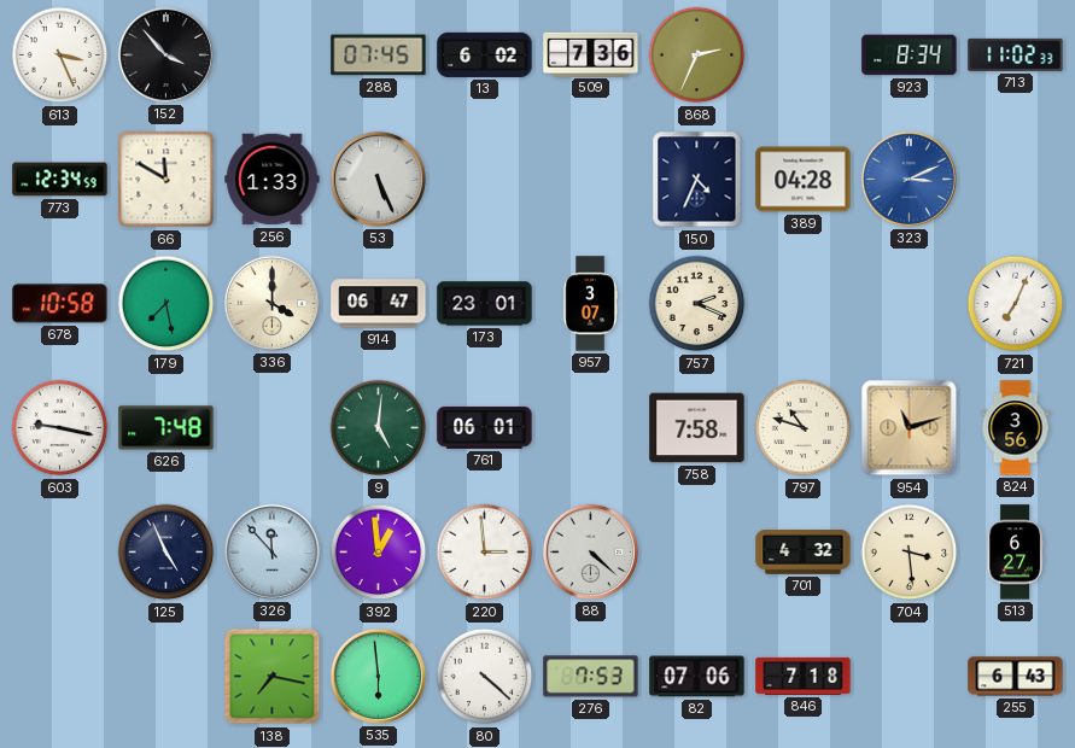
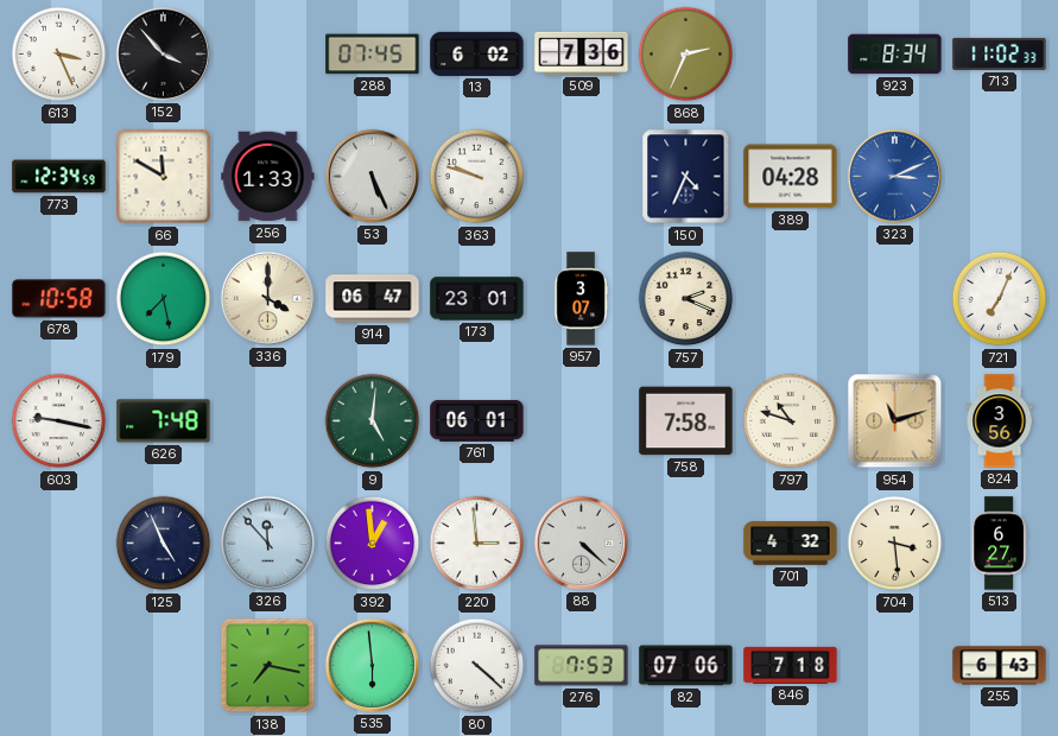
363: none -> 9:48
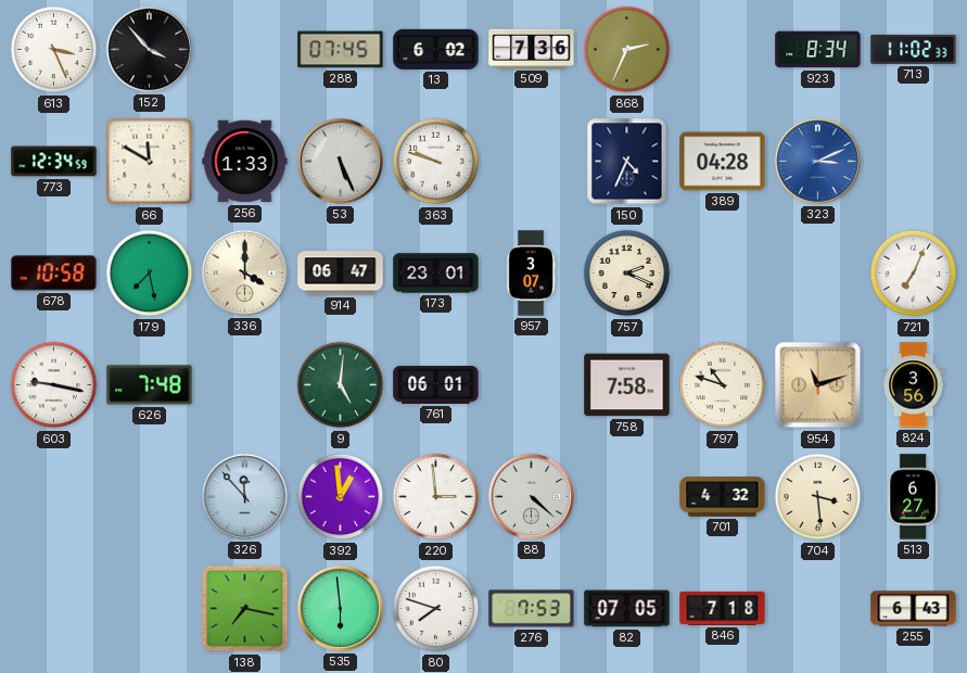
125: 4:56 -> none
80: 4:22 -> 7:48
82: 07:06 -> 07:05
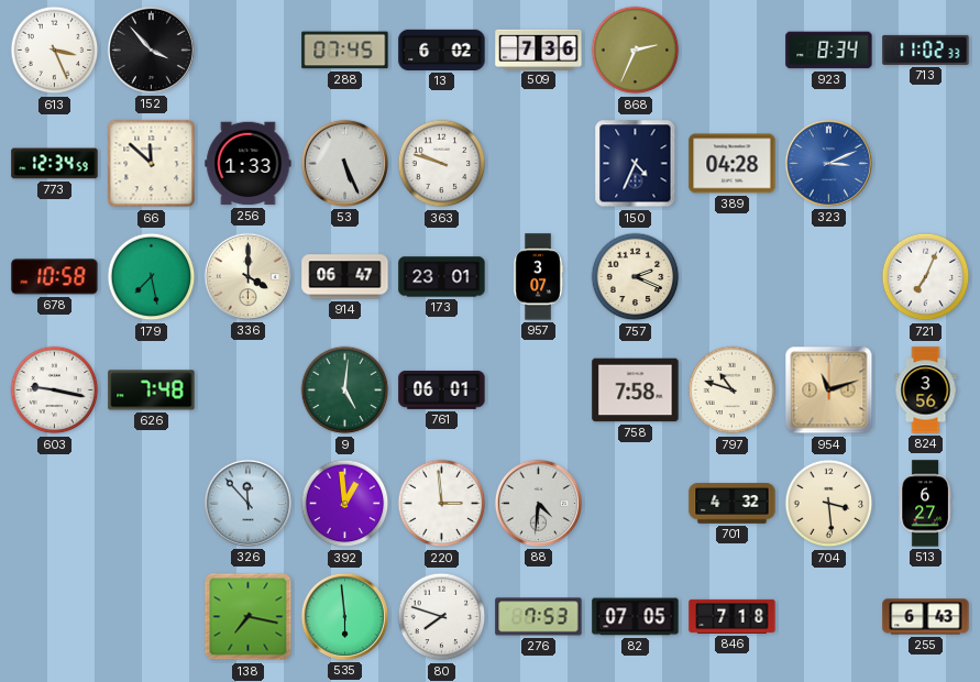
66: 11:50 -> 11:52
88: 4:22 -> 4:31
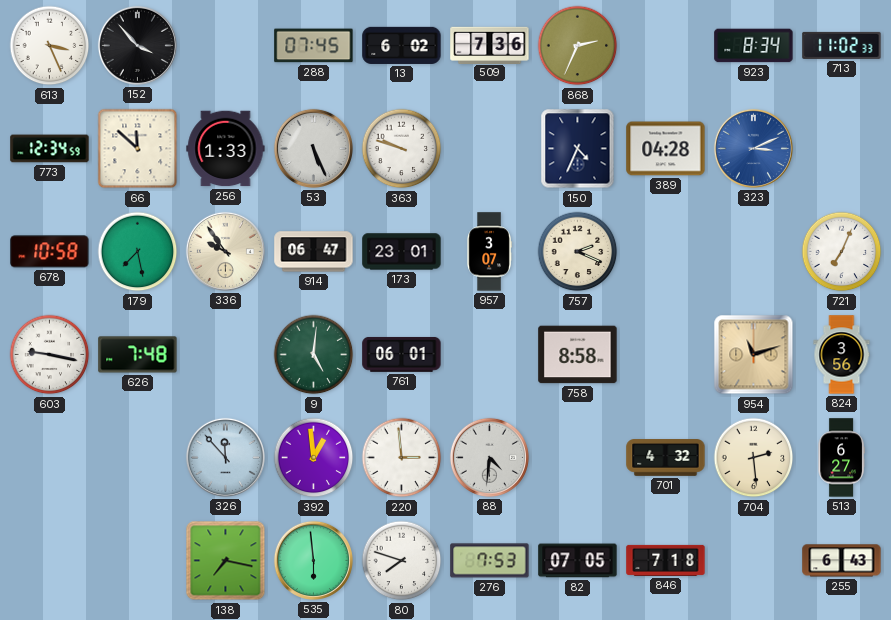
336: 4:00 -> 9:54
758: 7:58 -> 8:58
797: 10:48 -> none
704: 3:29 -> 2:29
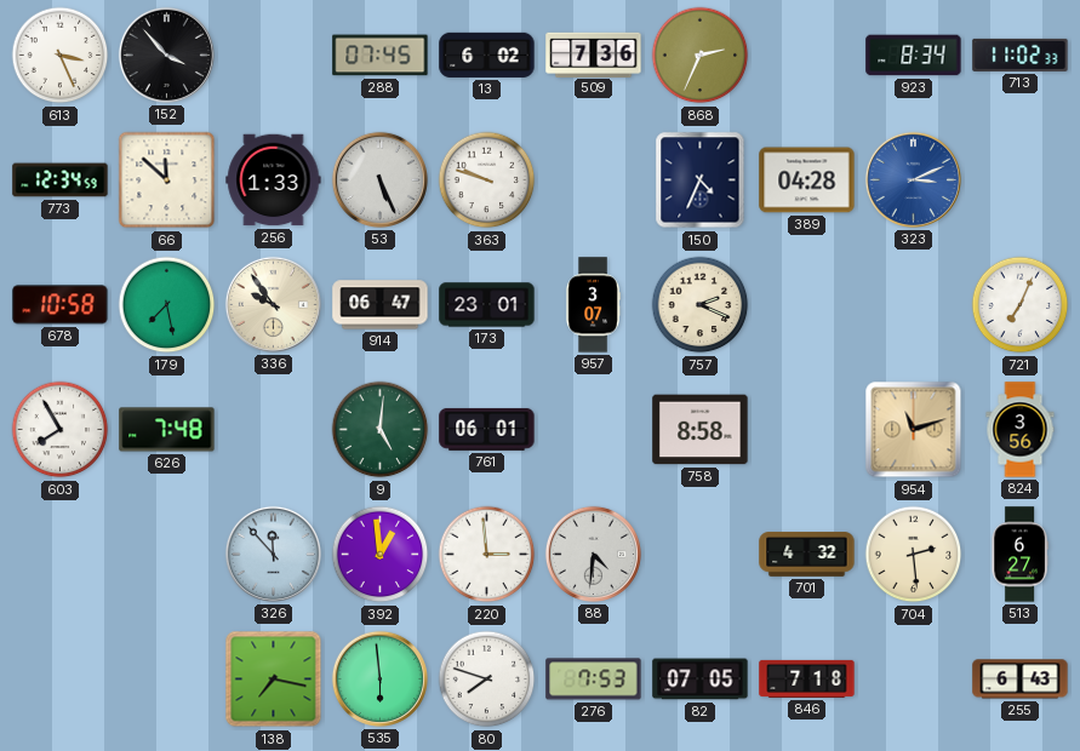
603: 9:17 -> 7:55
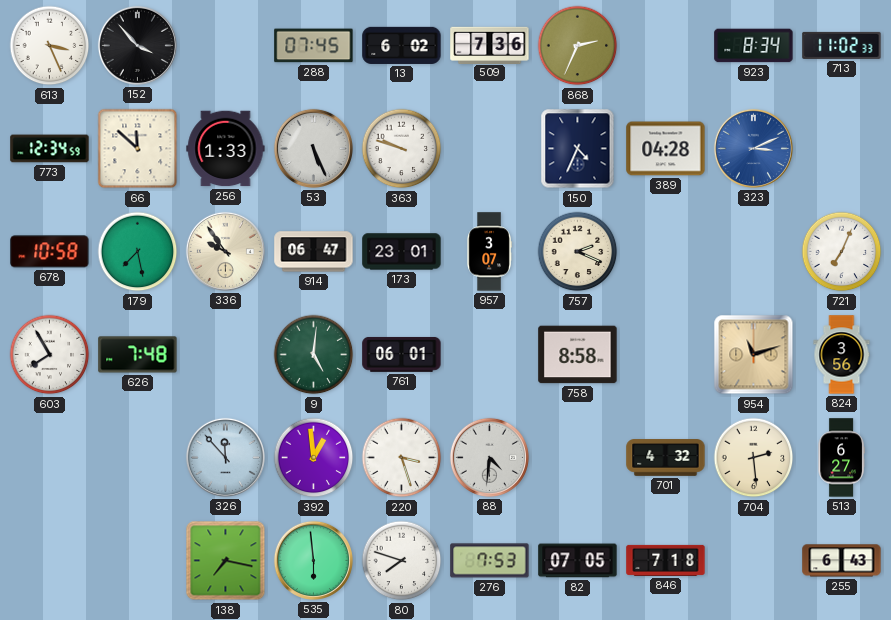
220: 2:59 -> 3:27
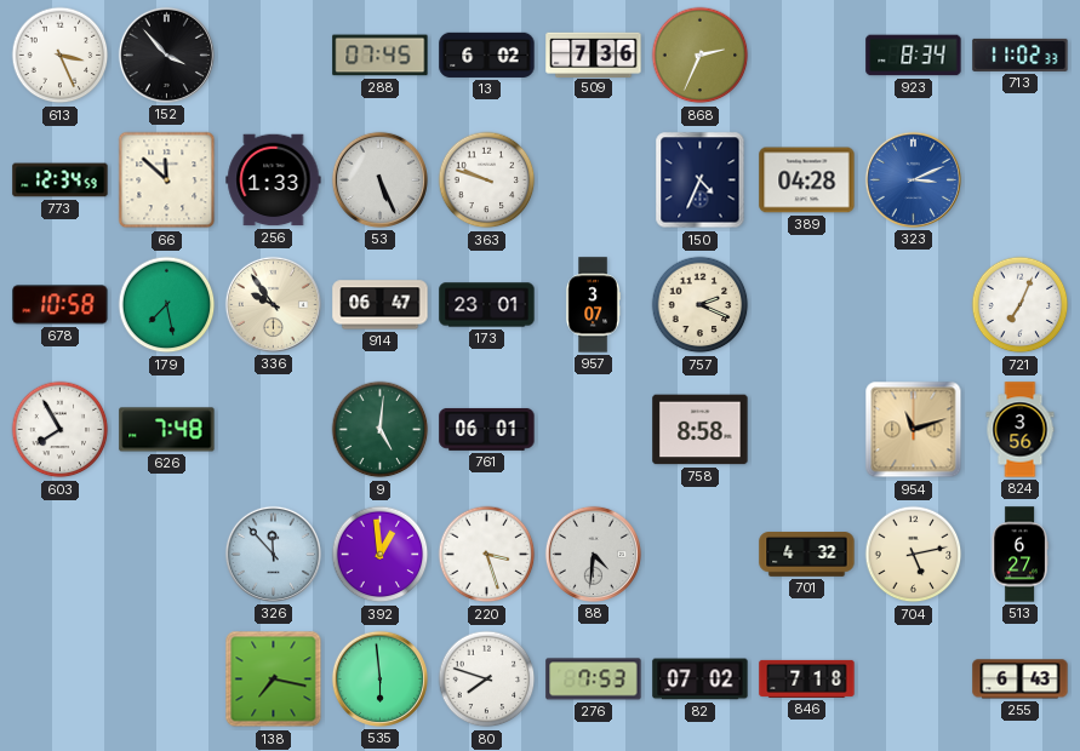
704: 2:29 -> 5:13
82: 07:05 -> 07:02
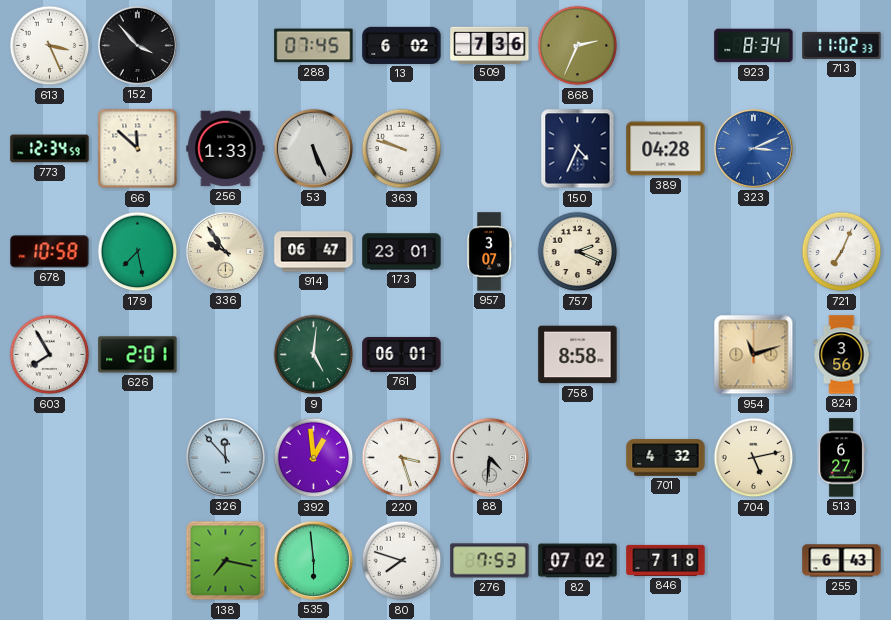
626: 7:48 -> 2:01
